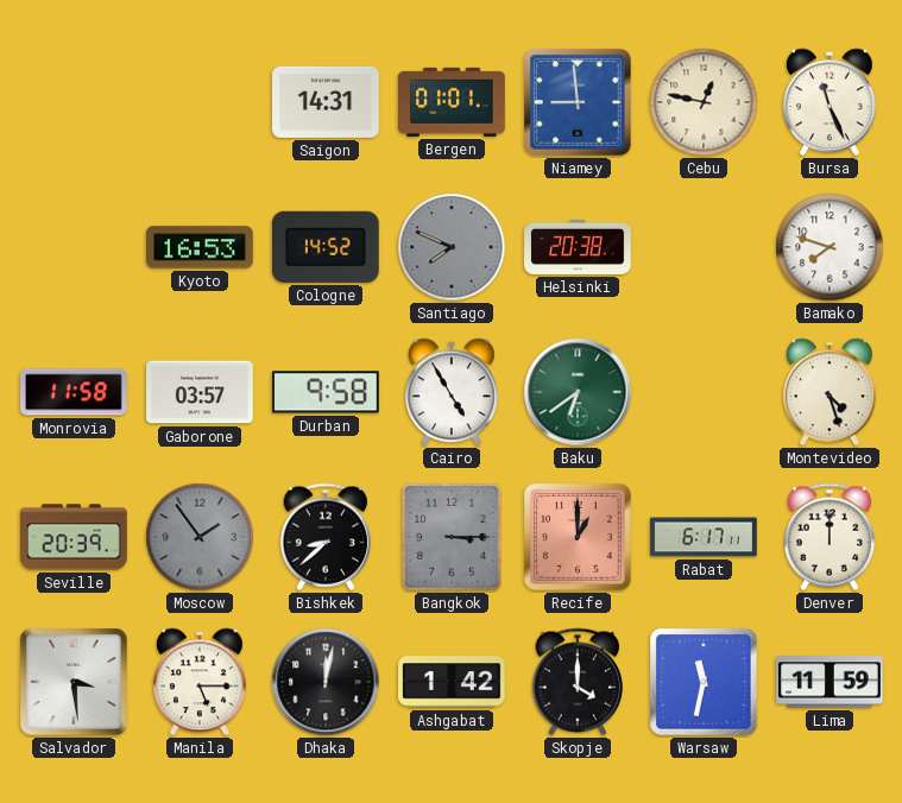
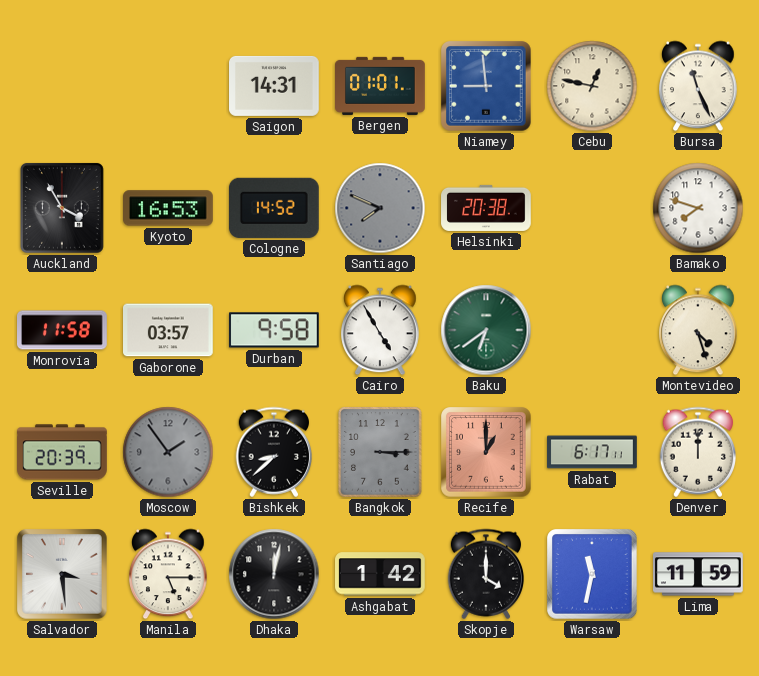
Auckland: none -> 3:55
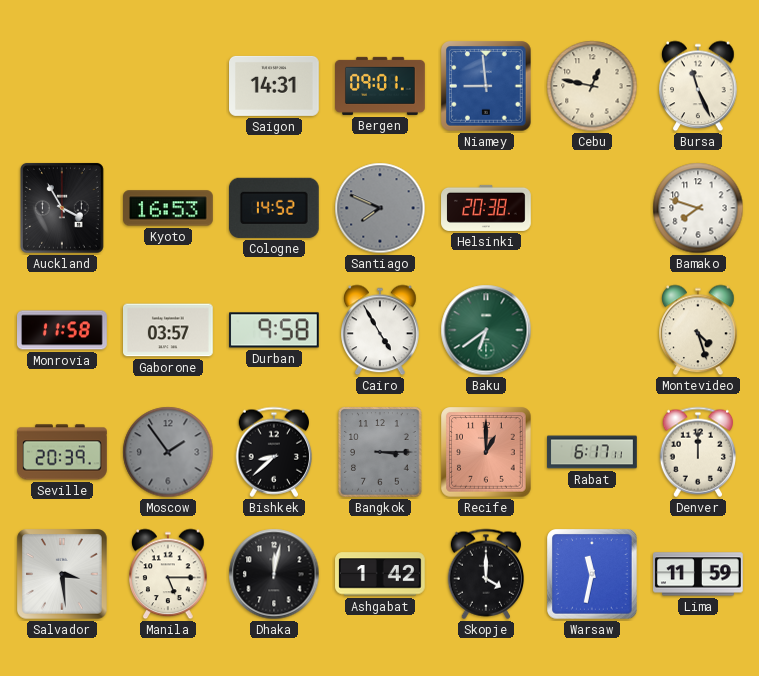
Bergen: 01:01 -> 09:01
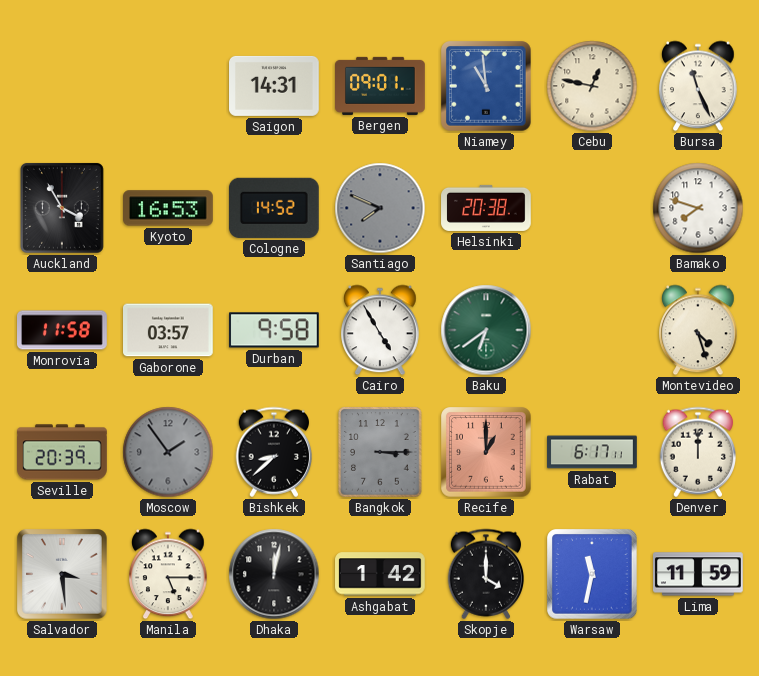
Niamey: 8:59 -> 10:59
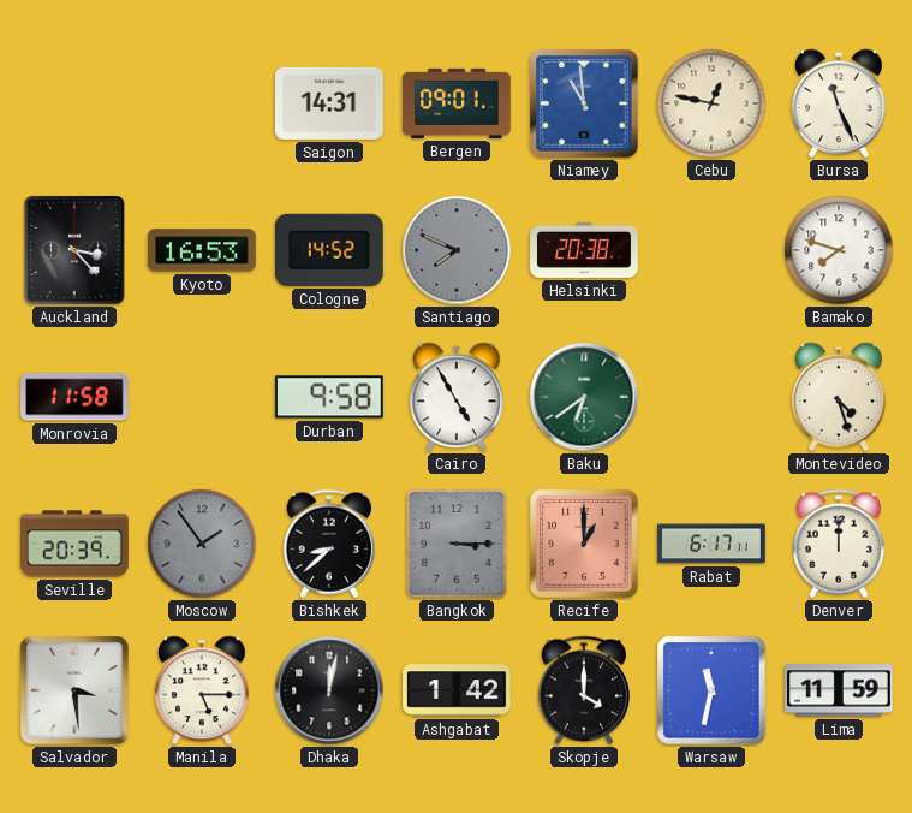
Auckland: 3:55 -> 3:23
Gaborone: 03:57 -> none
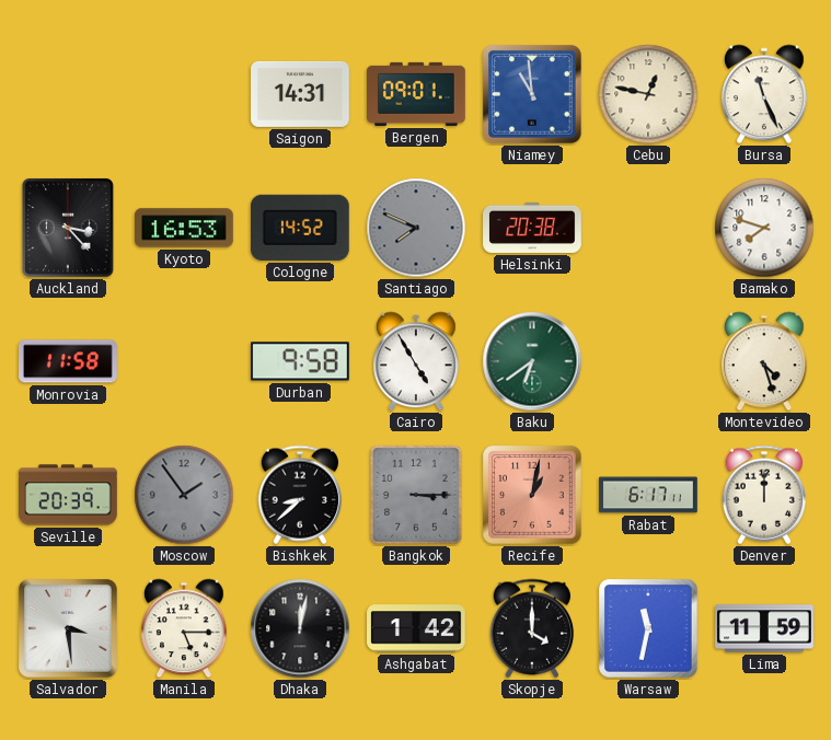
Recife: 1:00 -> 1:02
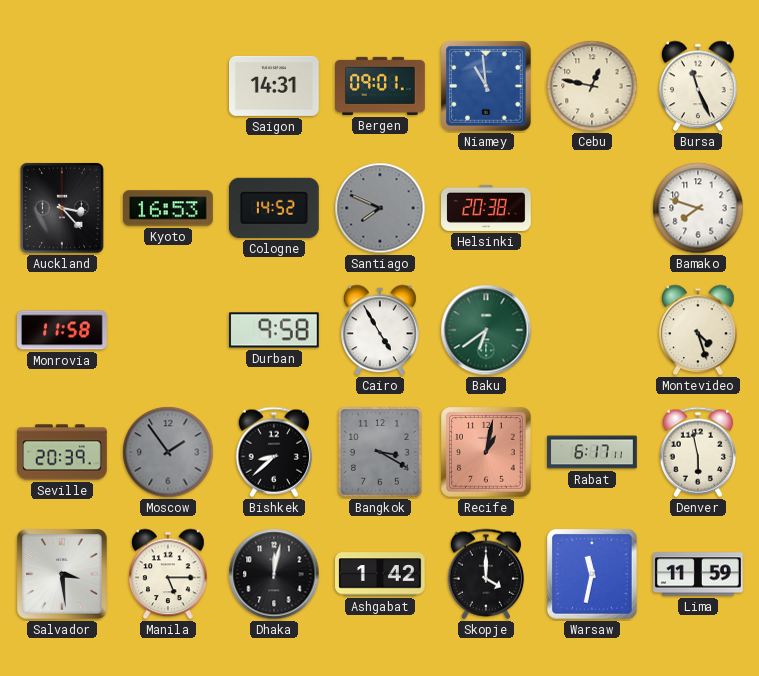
Bangkok: 3:15 -> 3:20
Denver: 12:00 -> 5:58
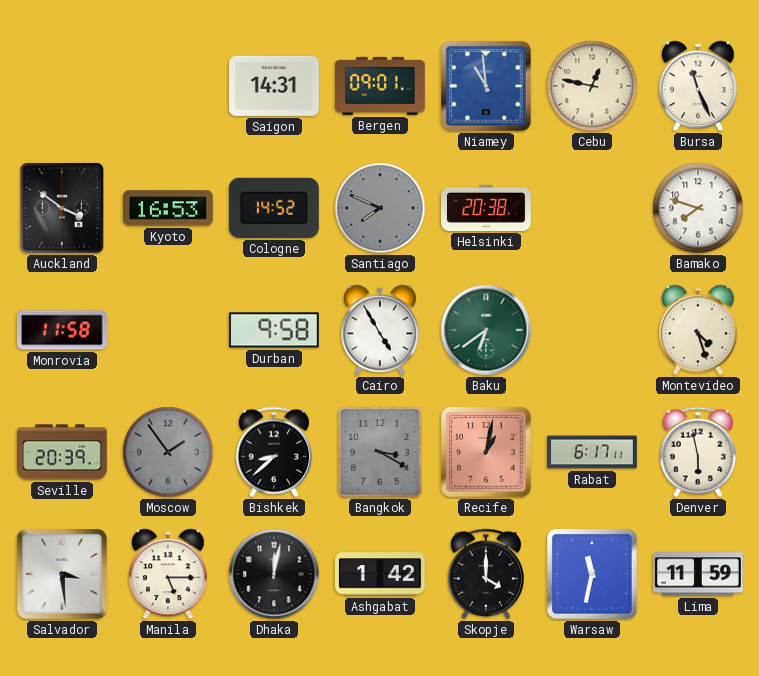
Auckland: 3:23 -> 3:51
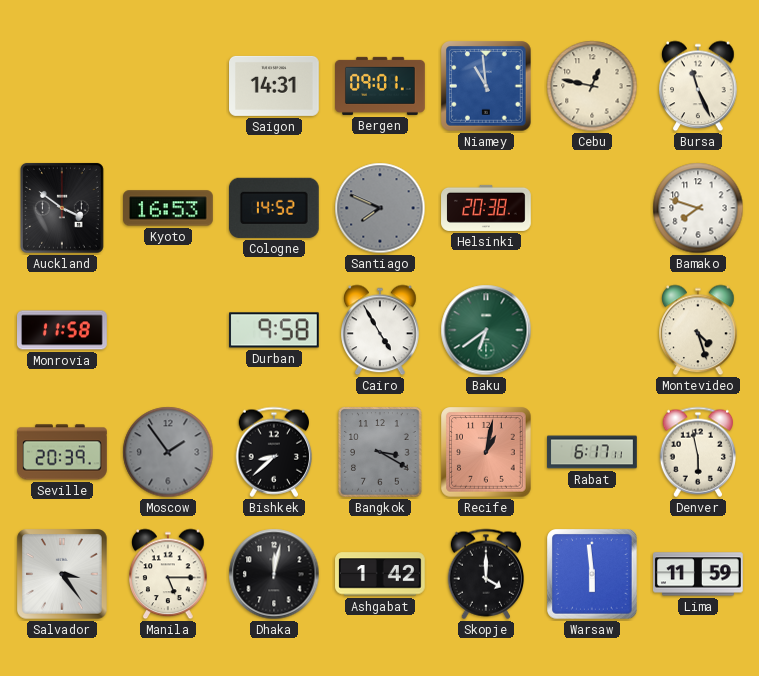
Salvador: 3:29 -> 3:24
Warsaw: 11:32 -> 5:59
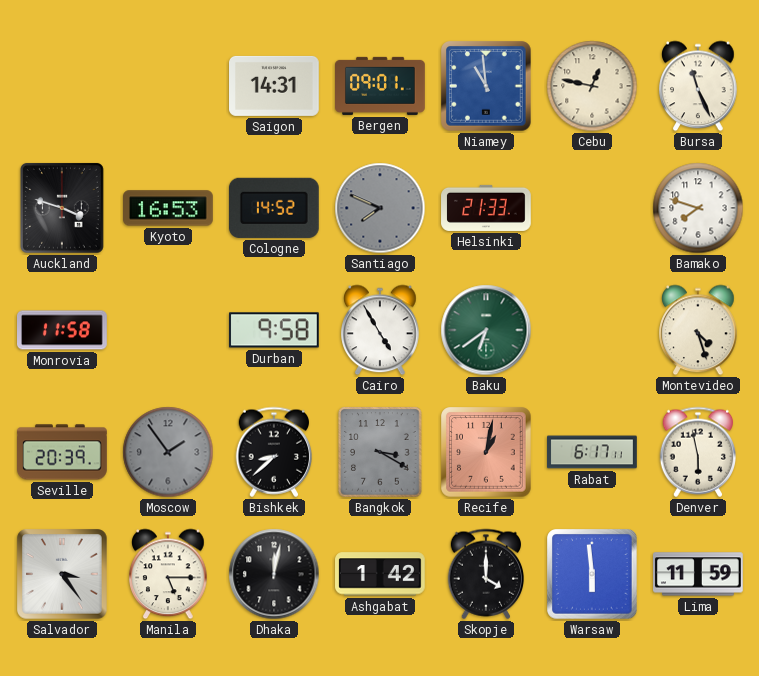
Auckland: 3:51 -> 3:48
Helsinki: 20:38 -> 21:33
